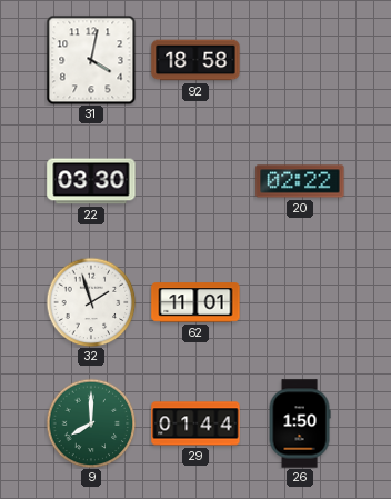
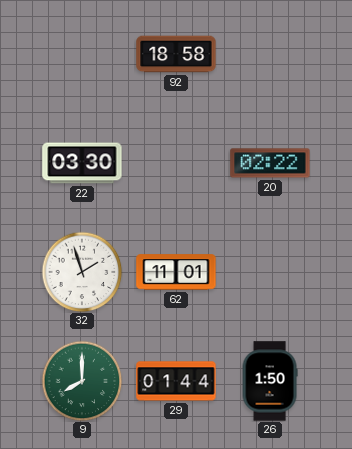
31: 4:02 -> none
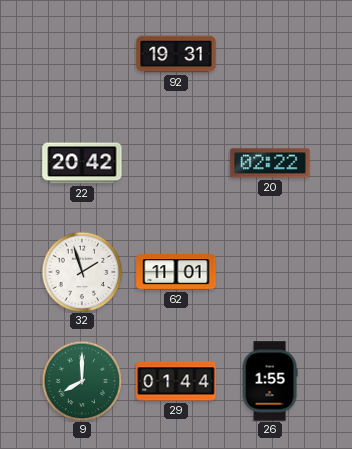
92: 18:58 -> 19:31
22: 03:30 -> 20:42
26: 1:50 -> 1:55
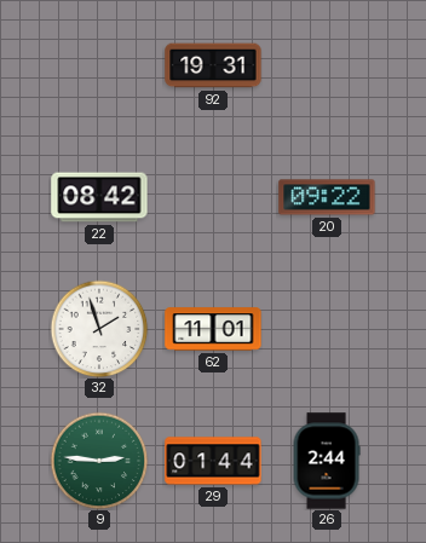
22: 20:42 -> 08:42
20: 02:22 -> 09:22
9: 8:00 -> 2:46
26: 1:55 -> 2:44
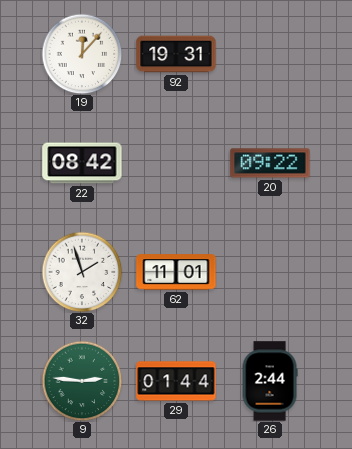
19: none -> 12:07
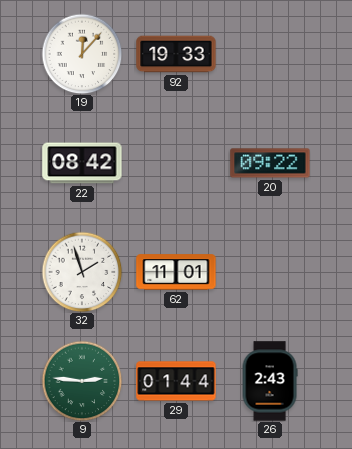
92: 19:31 -> 19:33
26: 2:44 -> 2:43
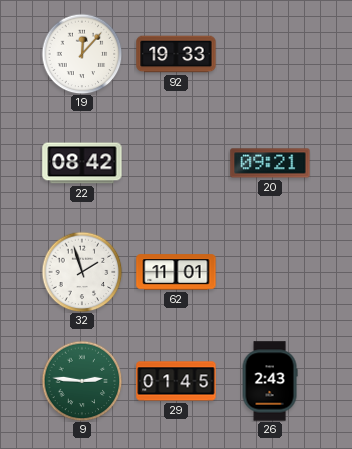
20: 09:22 -> 09:21
29: 01:44 -> 01:45
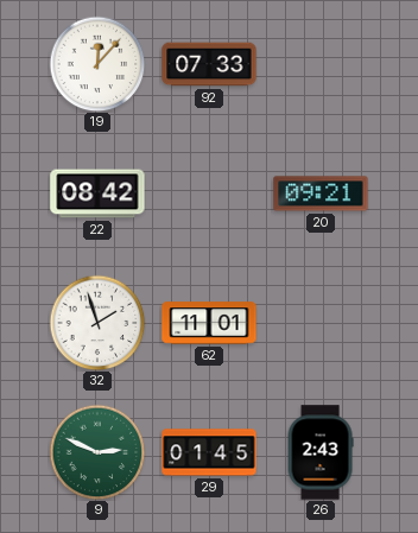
92: 19:33 -> 07:33
9: 2:46 -> 2:49
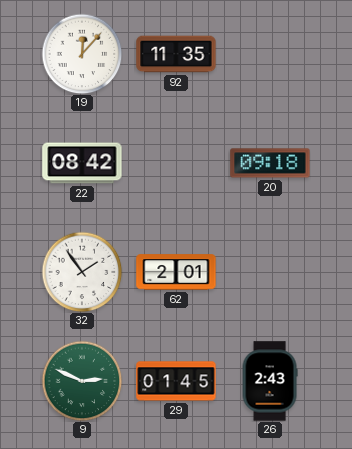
92: 07:33 -> 11:35
20: 09:21 -> 09:18
32: 1:57 -> 1:54
62: 11:01 -> 2:01
